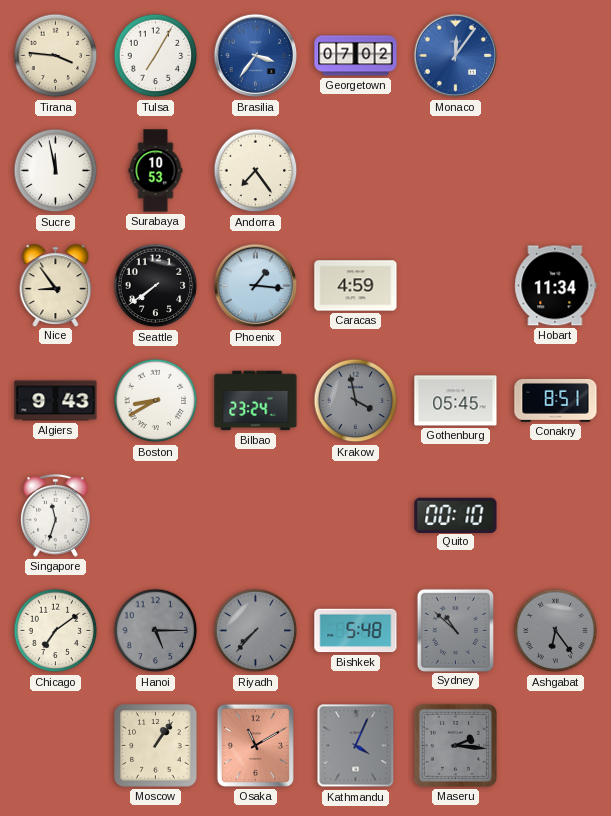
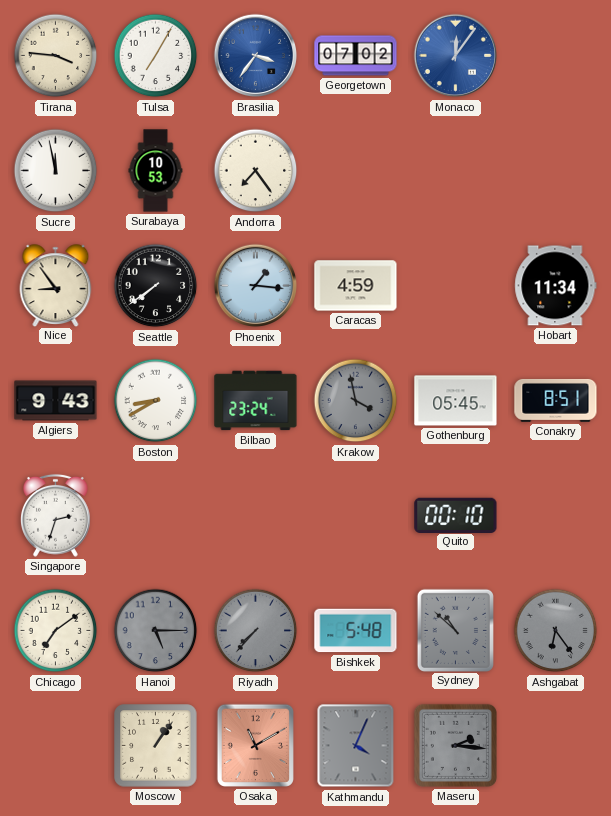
Singapore: 11:33 -> 2:33
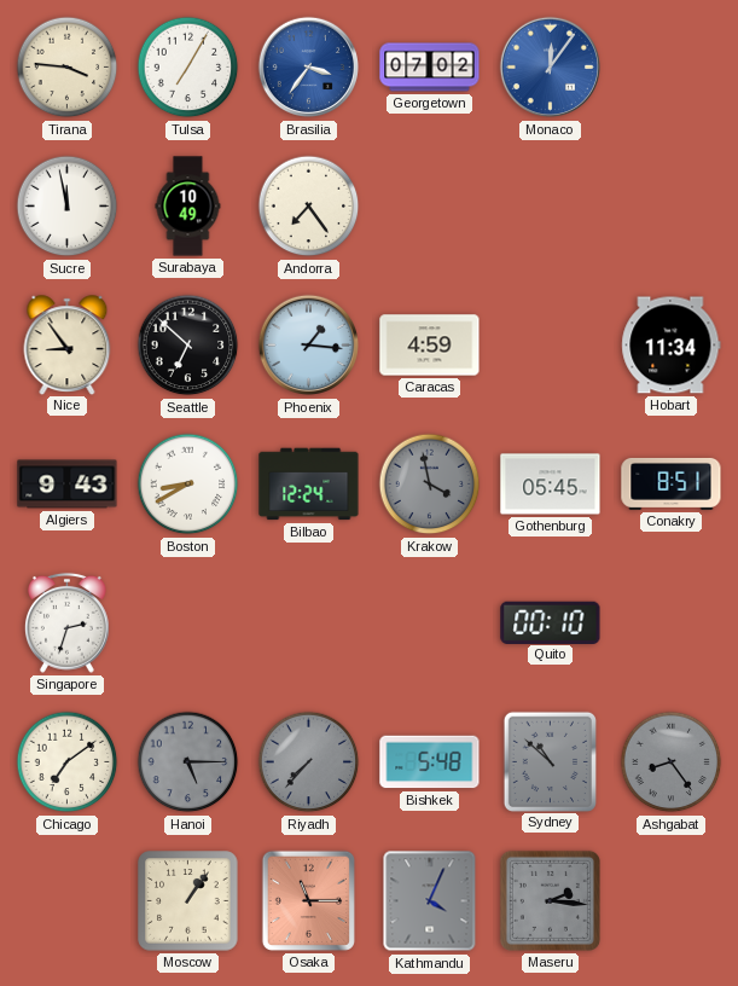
Surabaya: 10:53 -> 10:49
Seattle: 7:39 -> 6:52
Bilbao: 23:24 -> 12:24
Ashgabat: 6:24 -> 8:24
Osaka: 11:10 -> 11:15
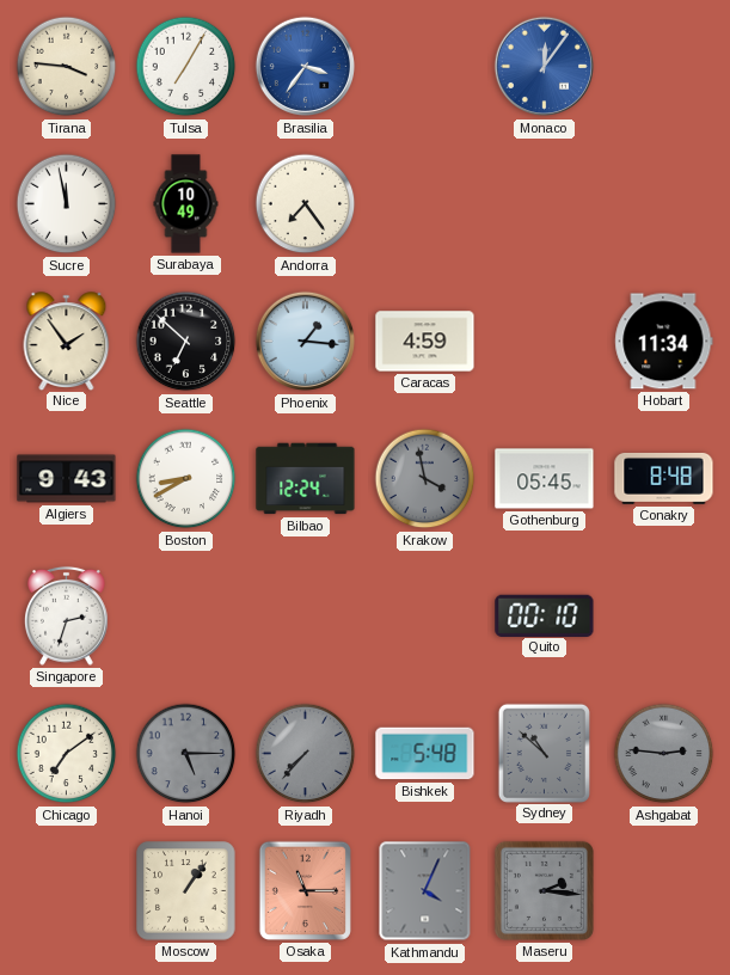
Georgetown: 07:02 -> none
Nice: 8:54 -> 1:54
Conakry: 8:51 -> 8:48
Ashgabat: 8:24 -> 2:46
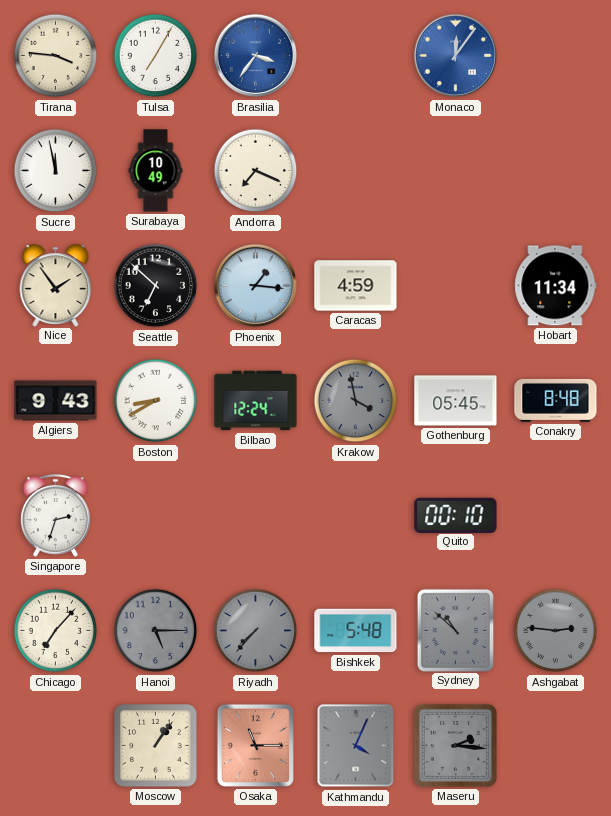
Andorra: 7:24 -> 7:19
Chicago: 7:09 -> 7:07
